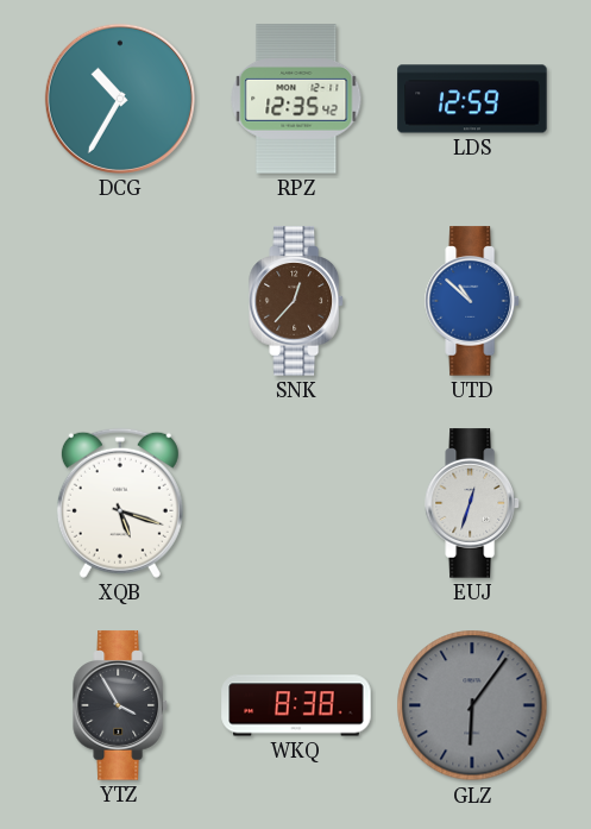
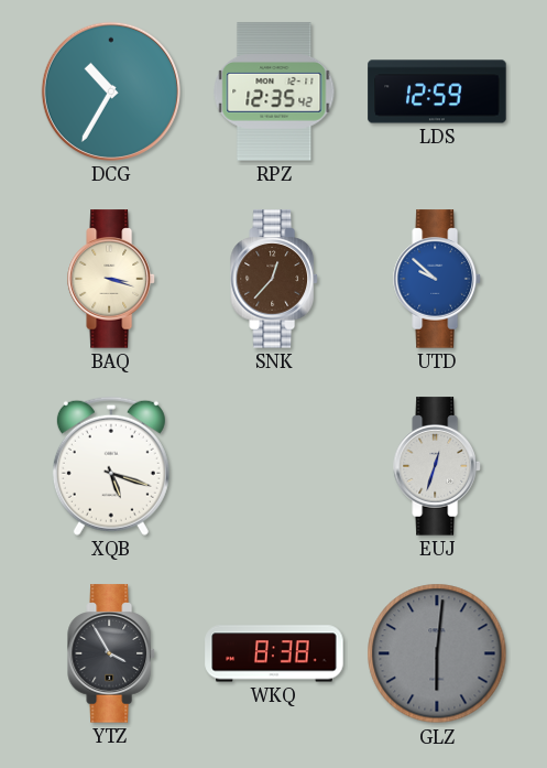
BAQ: none -> 3:18
UTD: 10:52 -> 9:52
GLZ: 6:06 -> 6:01
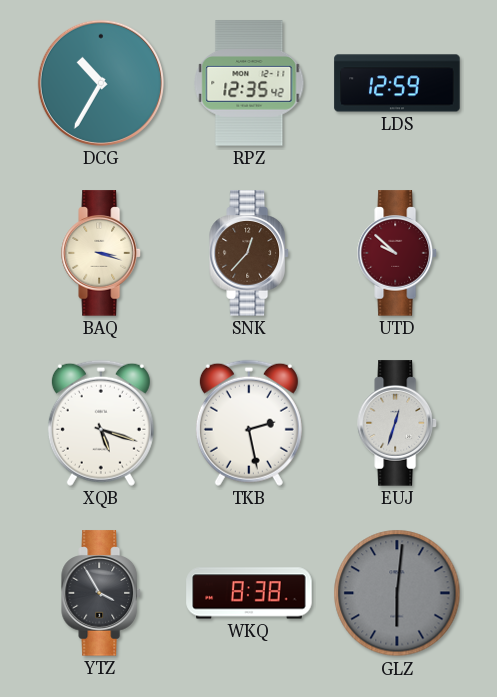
UTD dial: blue -> burgundy
TKB: none -> 2:28
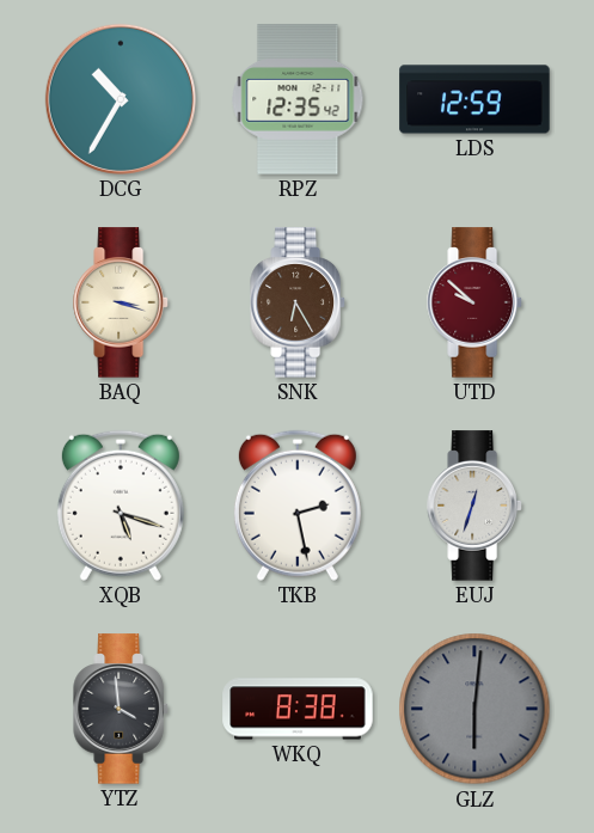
SNK: 12:37 -> 6:25
YTZ: 3:55 -> 3:59
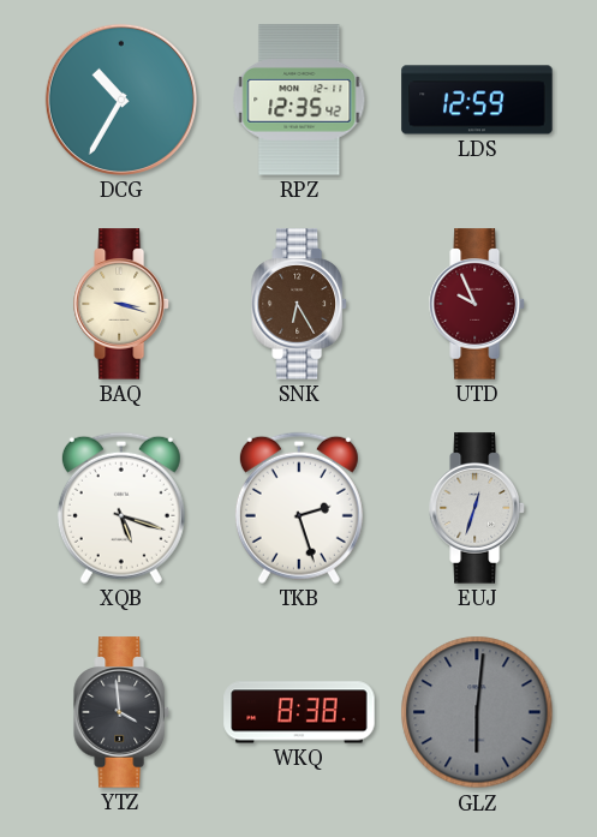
UTD: 9:52 -> 9:56
TKB: 2:28 -> 2:27
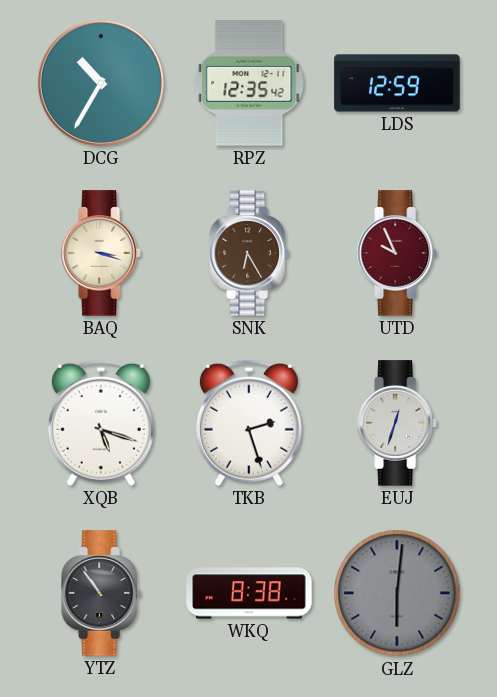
YTZ: 3:59 -> 10:54
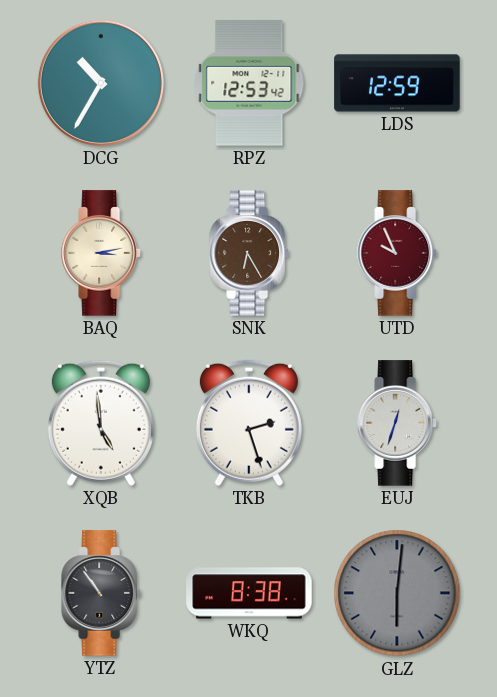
RPZ: 12:35 -> 12:53
BAQ: 3:18 -> 3:13
XQB: 5:18 -> 4:59
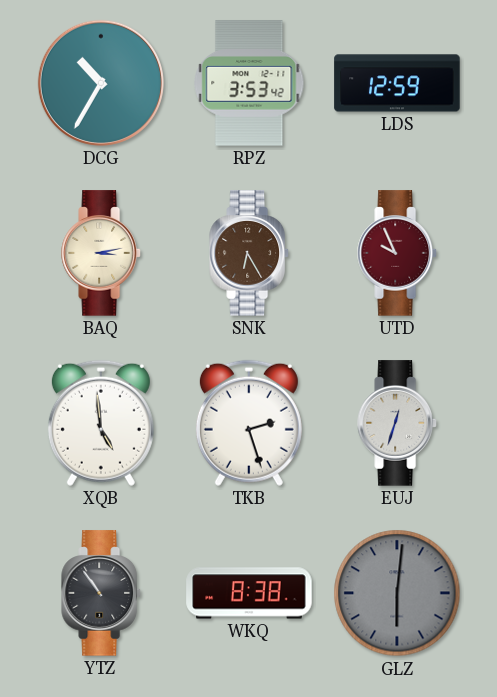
RPZ: 12:53 -> 3:53
